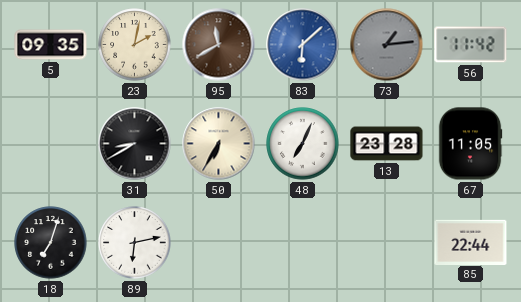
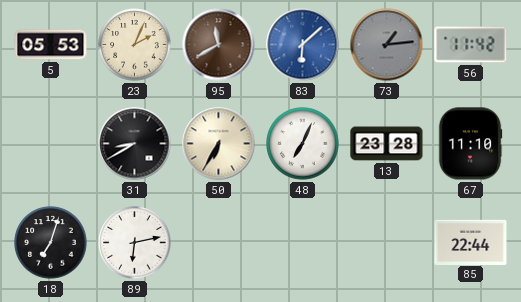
5: 09:35 -> 05:53
23: 2:02 -> 2:04
67: 11:05 -> 11:10
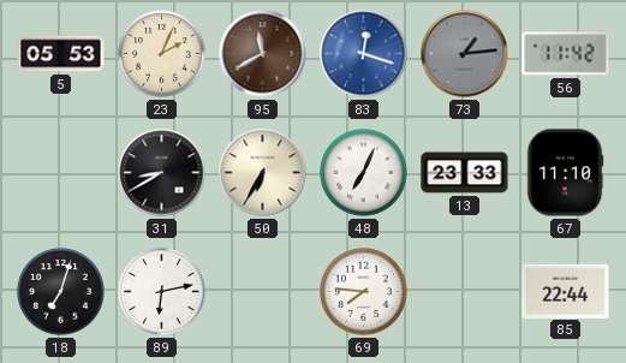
83: 6:08 -> 12:18
13: 23:28 -> 23:33
69: none -> 7:46
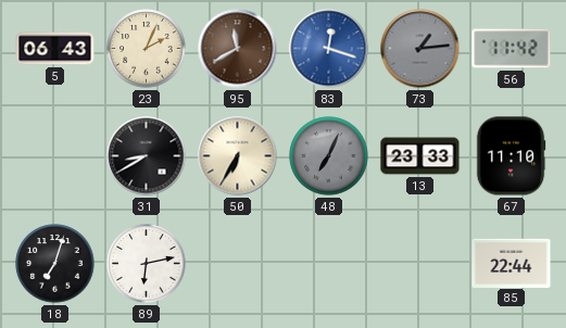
5: 05:53 -> 06:43
48 dial: white -> grey
69: 7:46 -> none
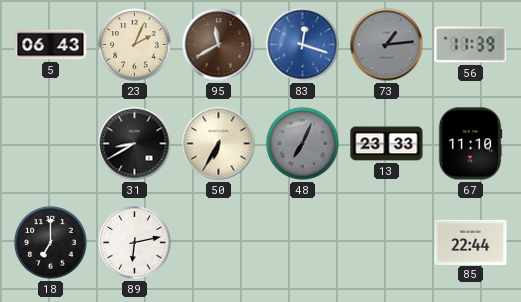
56: 11:42 -> 11:39
18: 7:03 -> 7:00
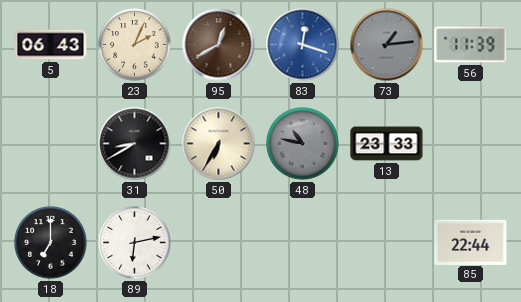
95: 11:40 -> 12:40
48: 7:04 -> 10:47
67: 11:10 -> none
